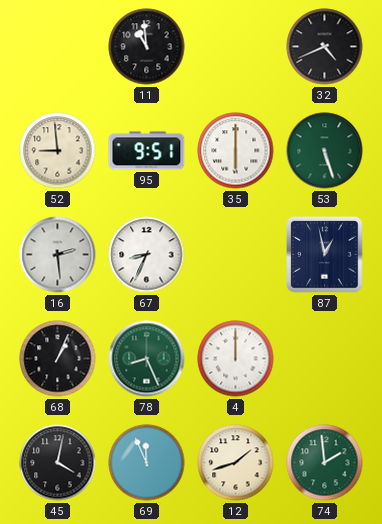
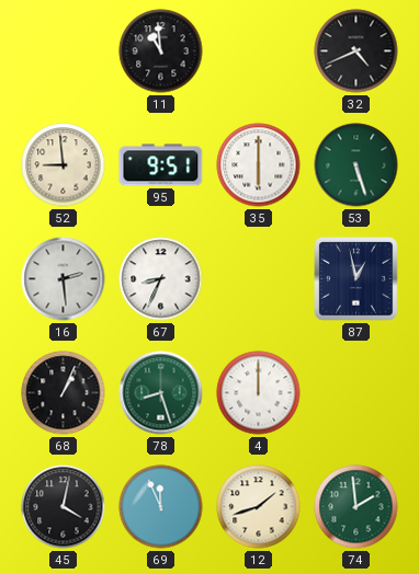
78: 8:26 -> 8:27
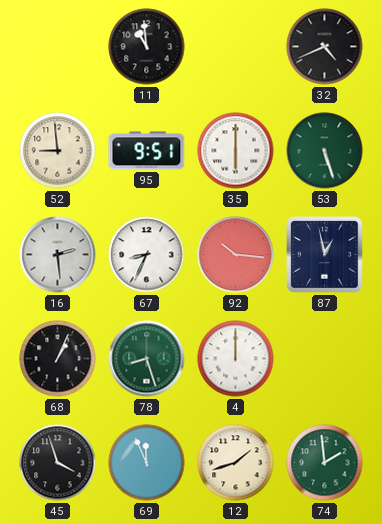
92: none -> 10:16
45: 4:02 -> 3:57
